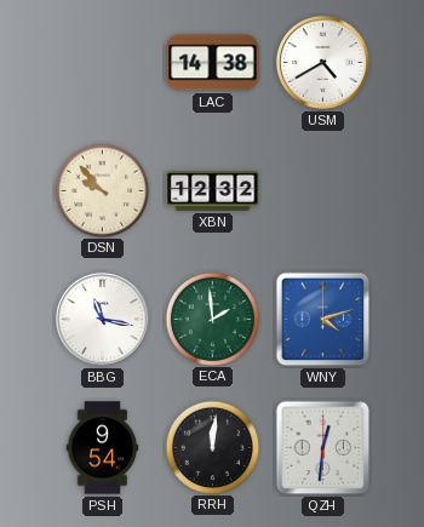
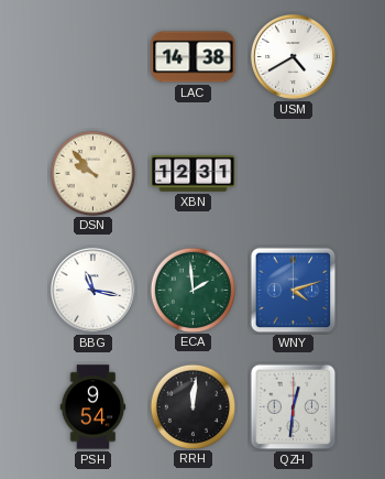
XBN: 12:32 -> 12:31
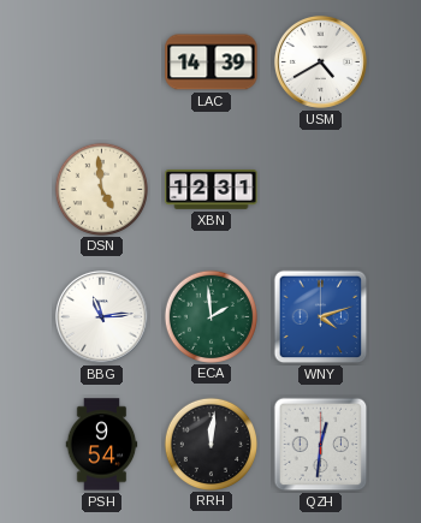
LAC: 14:38 -> 14:39
DSN: 9:53 -> 4:59
BBG: 11:17 -> 11:14
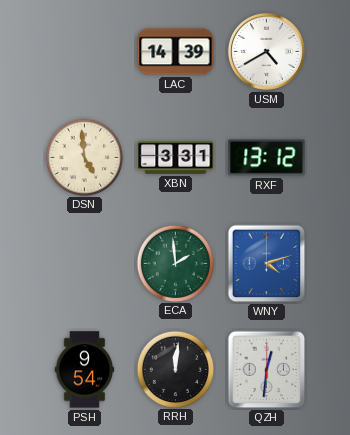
XBN: 12:31 -> 3:31
RXF: none -> 13:12
BBG: 11:14 -> none
